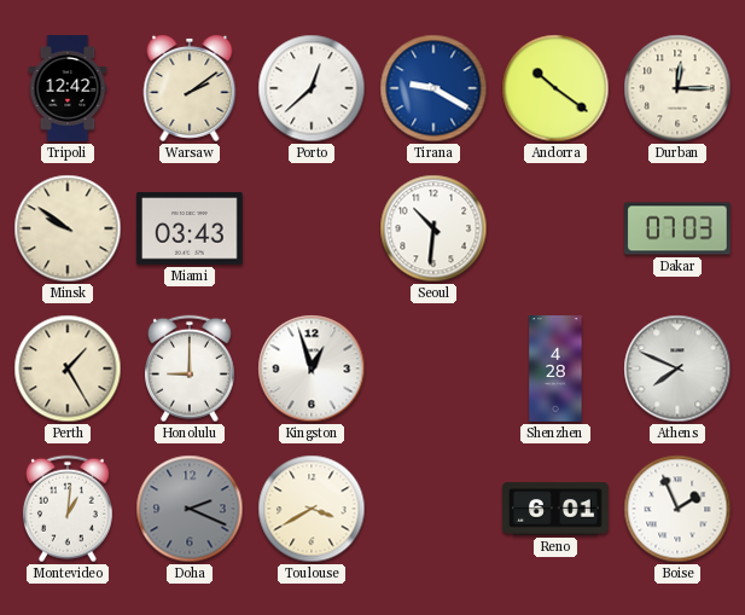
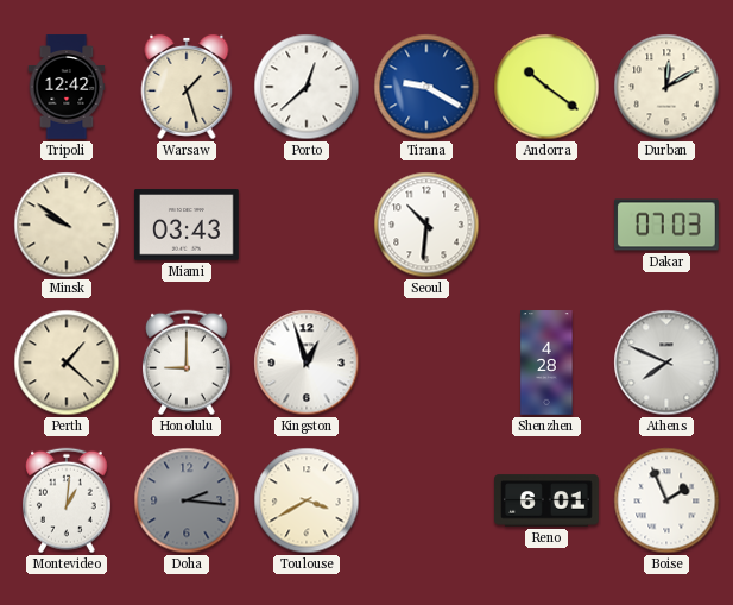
Warsaw: 2:09 -> 1:27
Durban: 12:15 -> 12:10
Perth: 1:25 -> 1:22
Doha: 2:19 -> 2:16
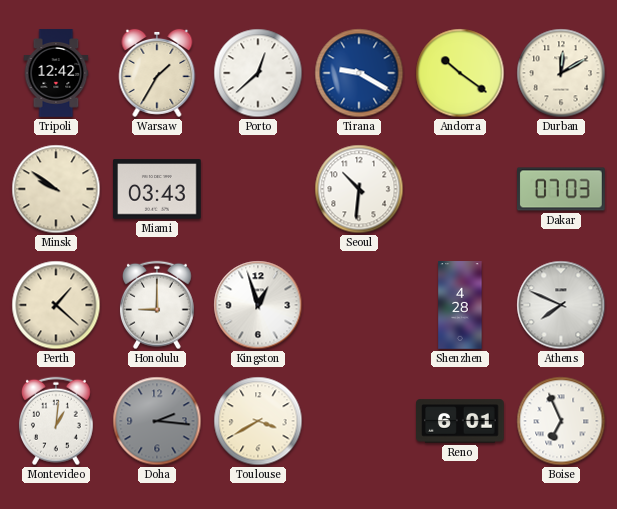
Warsaw: 1:27 -> 1:35
Boise: 1:56 -> 6:56
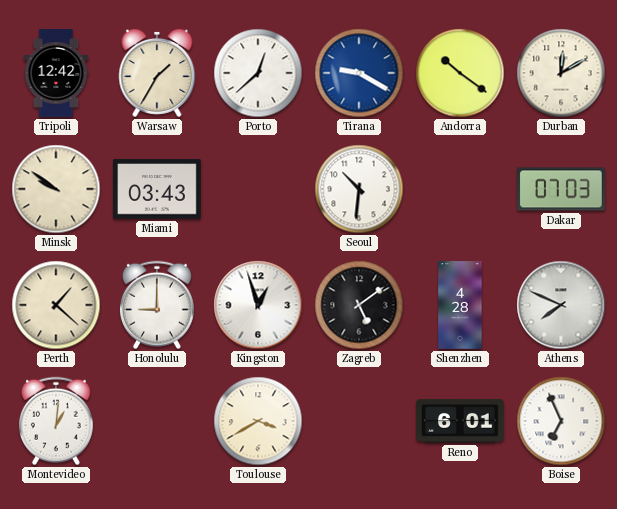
Zagreb: none -> 5:09
Doha: 2:16 -> none
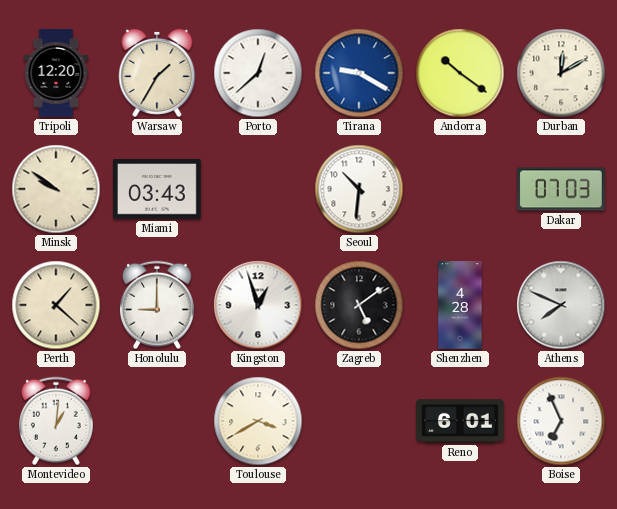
Tripoli: 12:42 -> 12:20
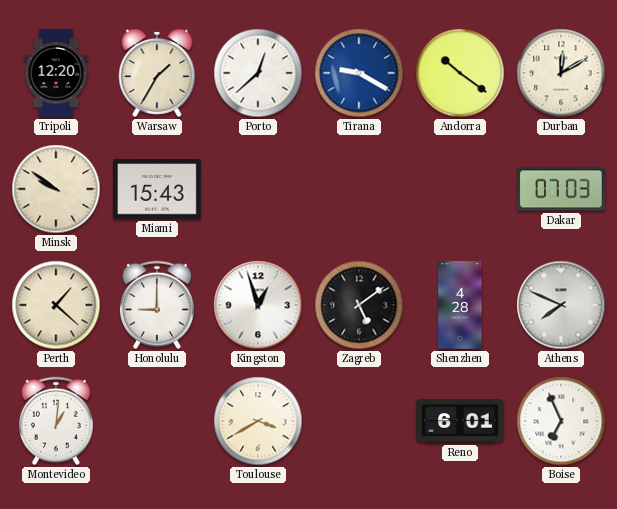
Miami: 03:43 -> 15:43
Seoul: 10:31 -> none
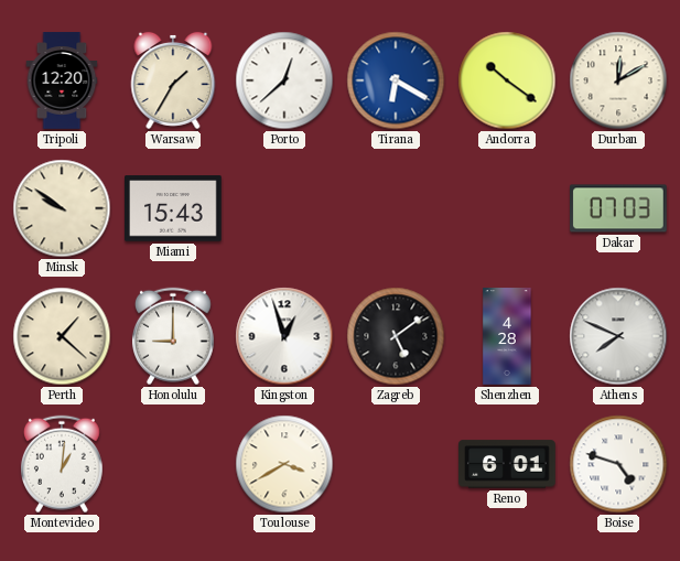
Tirana: 9:20 -> 6:20
Boise: 6:56 -> 4:48
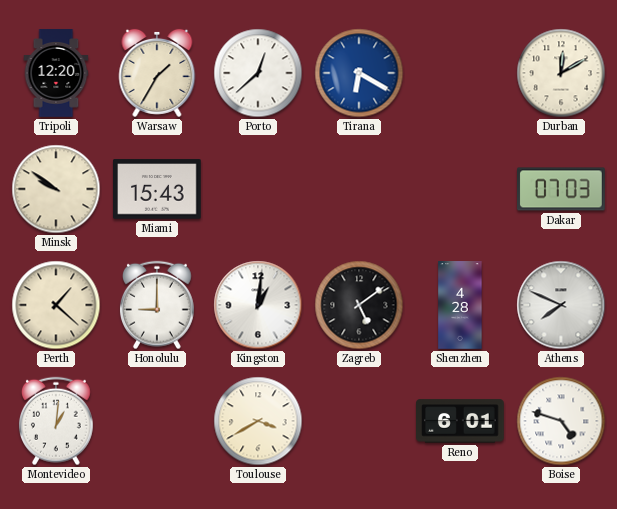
Andorra: 10:21 -> none
Kingston: 12:57 -> 1:01
